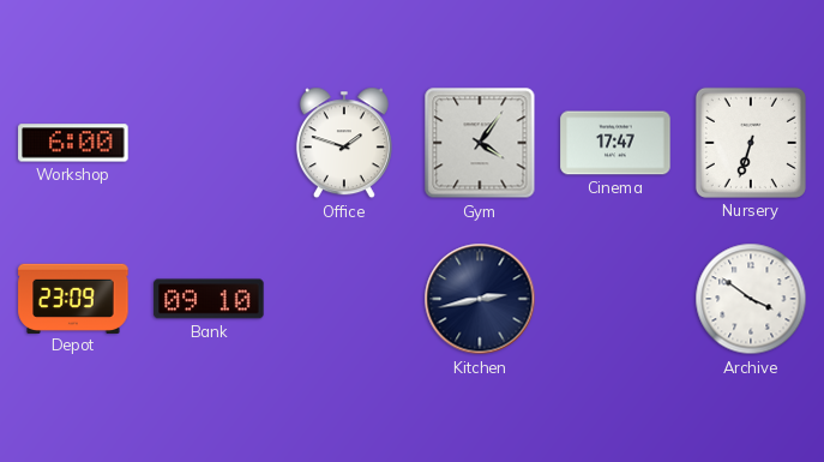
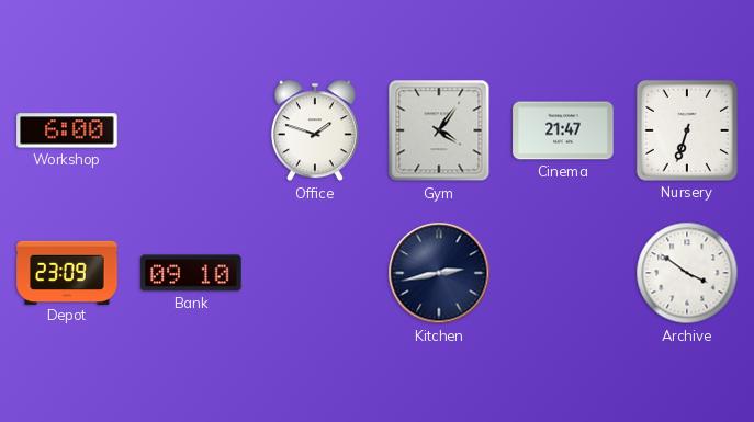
Cinema: 17:47 -> 21:47
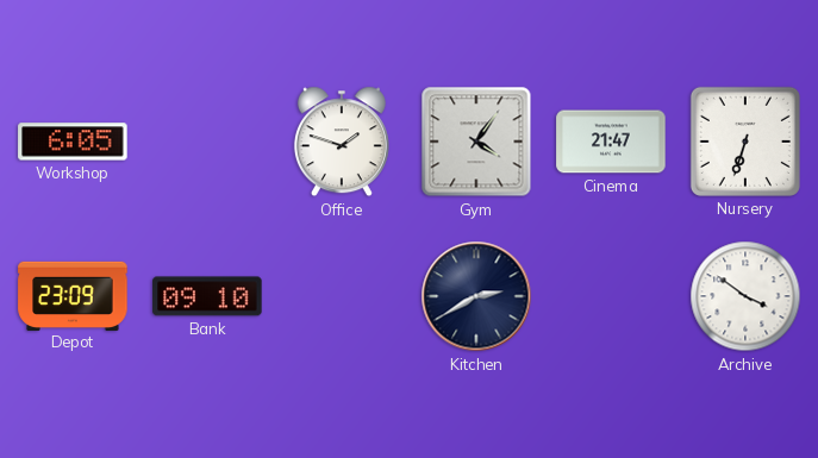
Workshop: 6:00 -> 6:05
Kitchen: 2:43 -> 2:40
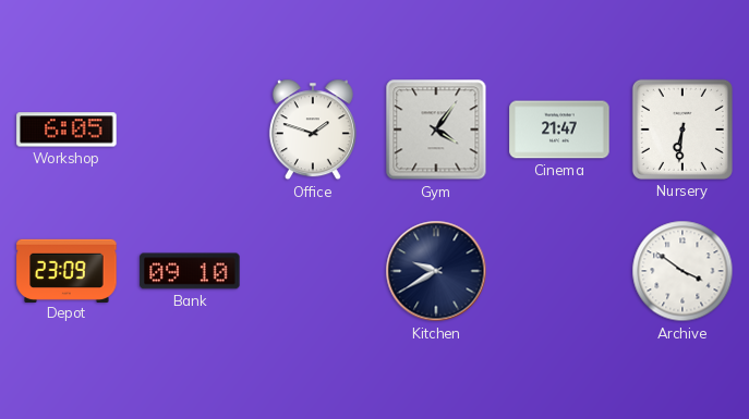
Nursery: 6:33 -> 6:31
Kitchen: 2:40 -> 9:40
